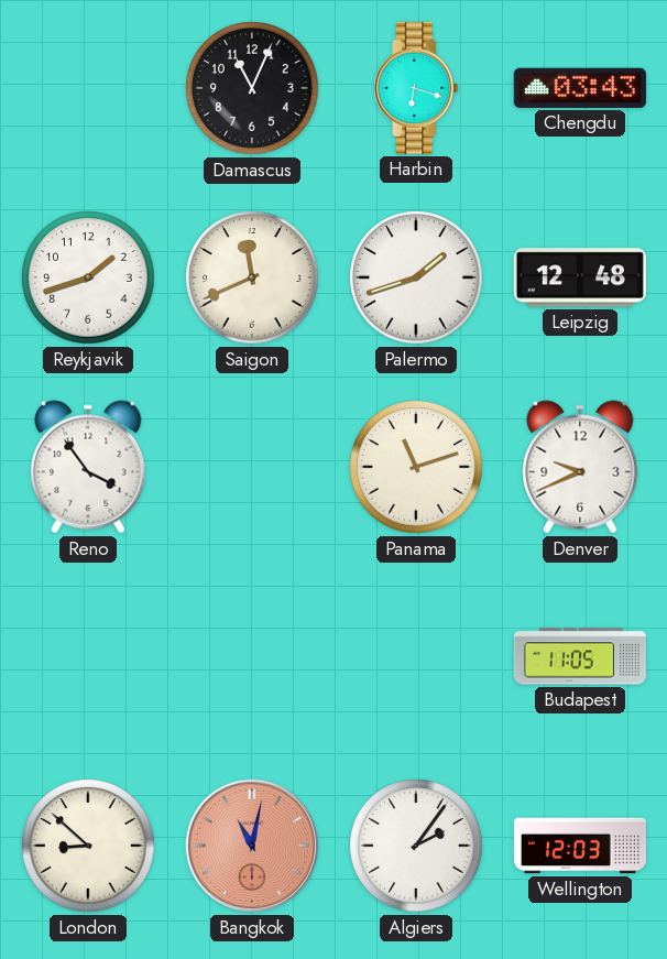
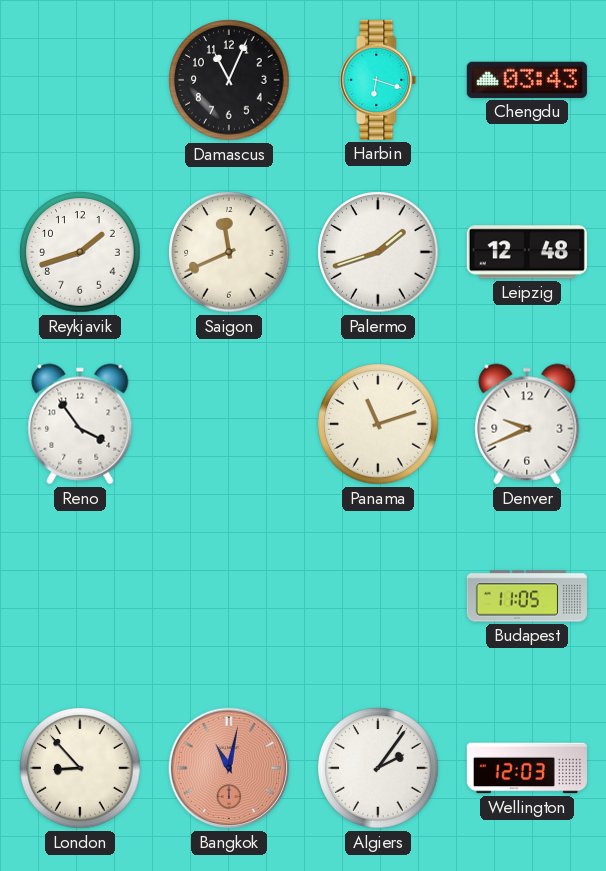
London: 8:52 -> 8:53
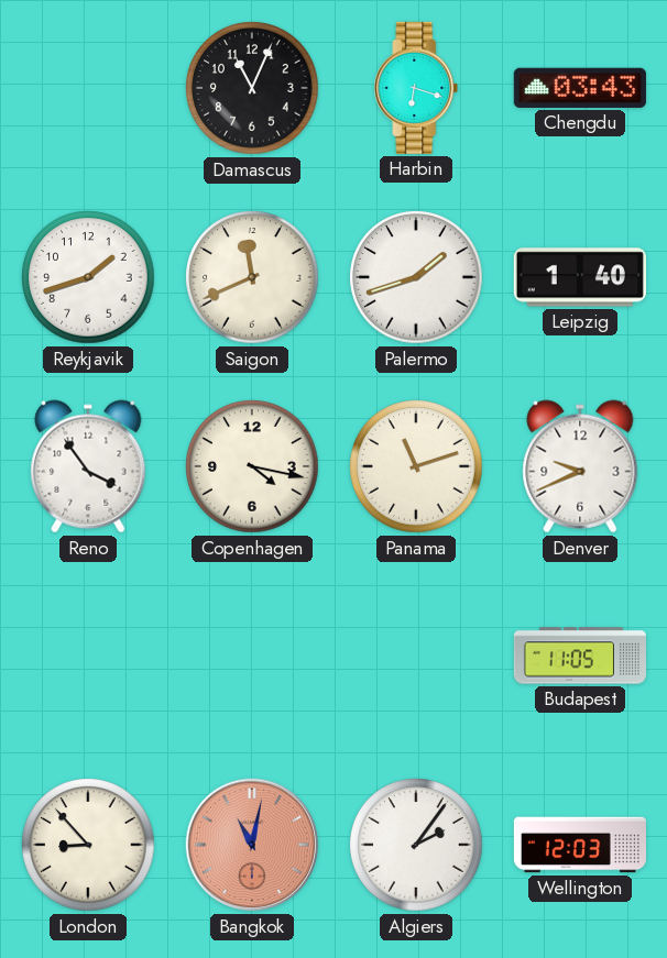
Leipzig: 12:48 -> 1:40
Copenhagen: none -> 4:17
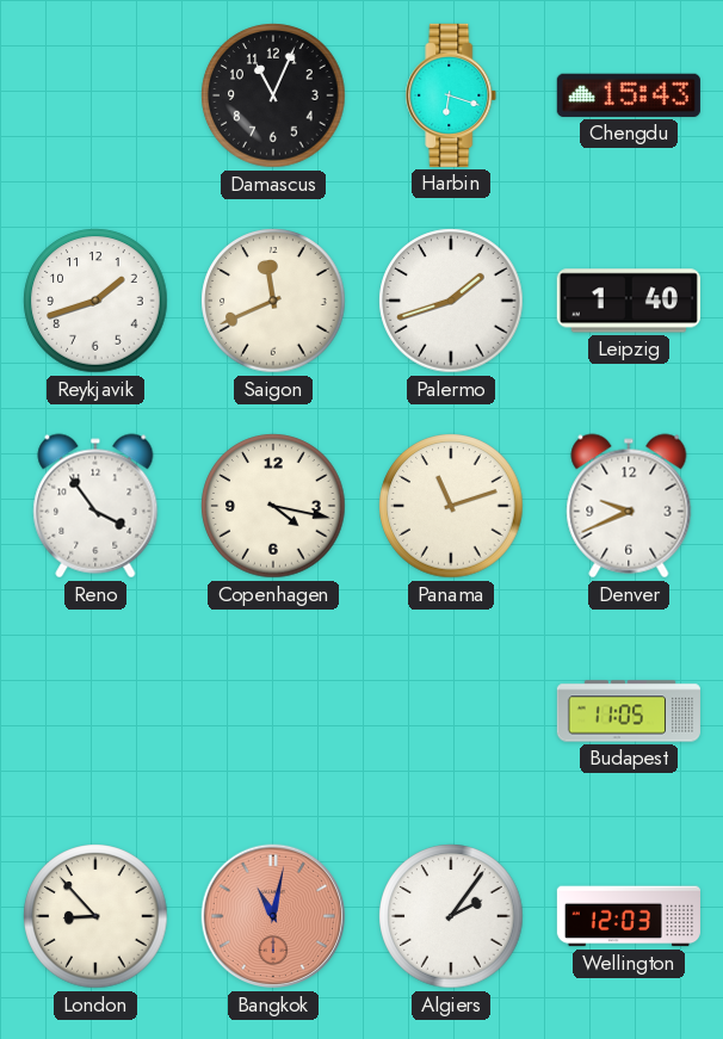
Chengdu: 03:43 -> 15:43
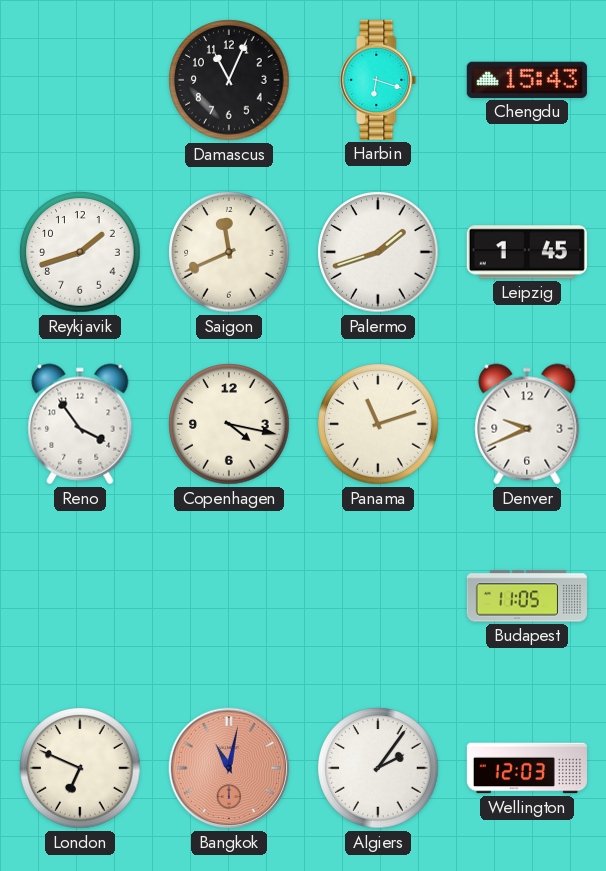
Leipzig: 1:40 -> 1:45
London: 8:53 -> 6:49
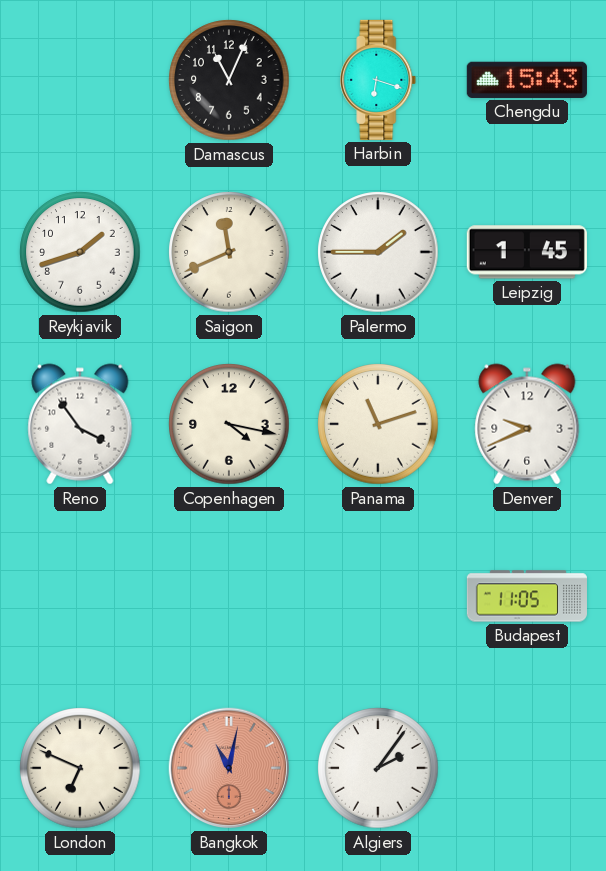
Palermo: 1:42 -> 1:45
Wellington: 12:03 -> none
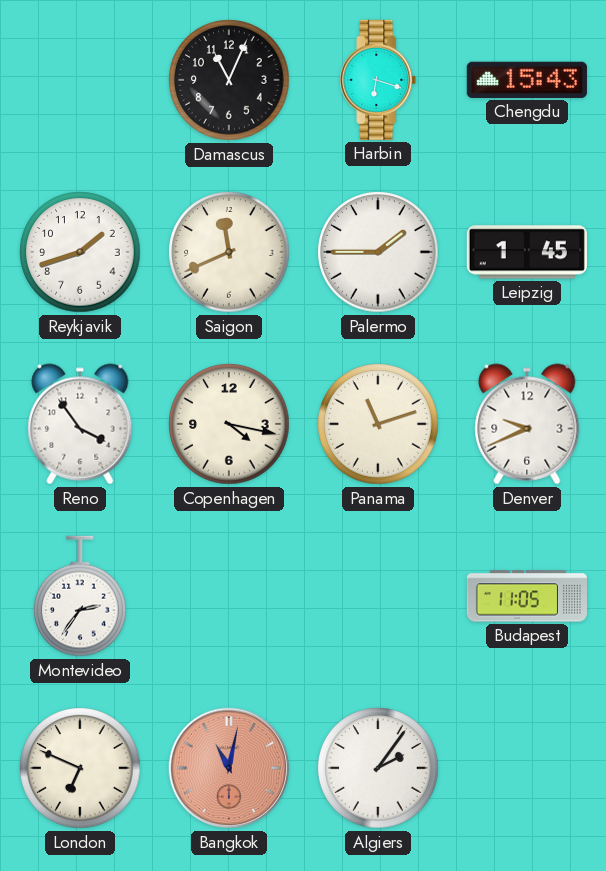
Montevideo: none -> 2:36
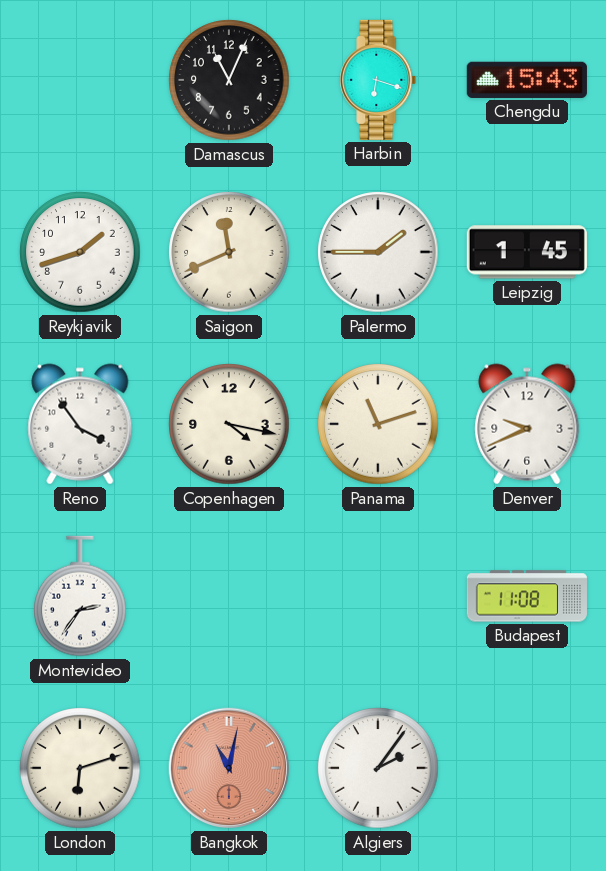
Budapest: 11:05 -> 11:08
London: 6:49 -> 6:12
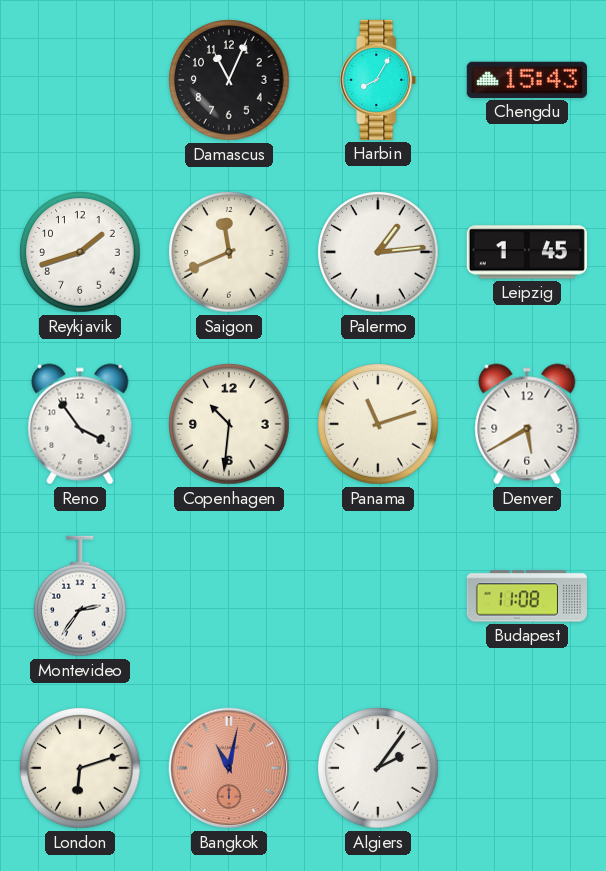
Harbin: 6:18 -> 8:05
Palermo: 1:45 -> 1:14
Copenhagen: 4:17 -> 10:31
Denver: 9:41 -> 5:40
